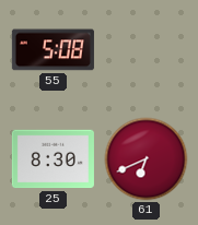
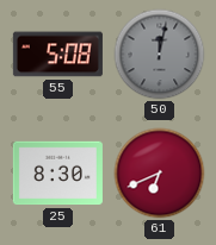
50: none -> 12:02
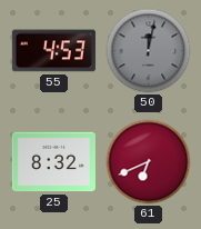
55: 5:08 -> 4:53
25: 8:30 -> 8:32
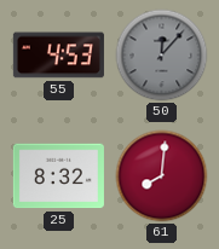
50: 12:02 -> 12:07
61: 6:41 -> 8:01
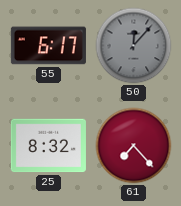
55: 4:53 -> 6:17
61: 8:01 -> 7:23
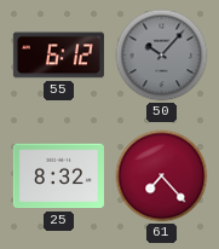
55: 6:17 -> 6:12
50: 12:07 -> 10:07
